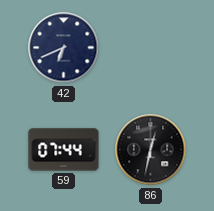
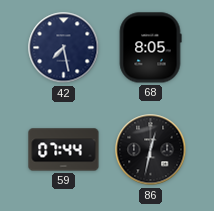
42: 6:41 -> 7:28
68: none -> 8:05
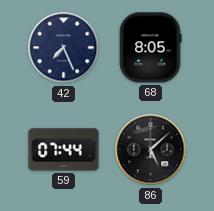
42: 7:28 -> 7:26
86: 12:32 -> 5:08
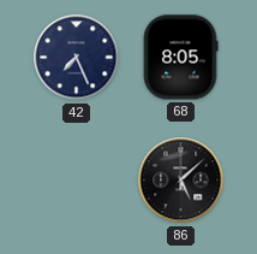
59: 07:44 -> none
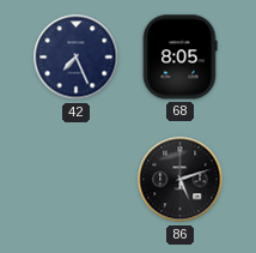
86: 5:08 -> 5:12
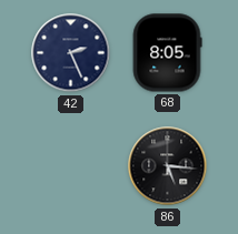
42: 7:26 -> 2:26
86: 5:12 -> 5:16
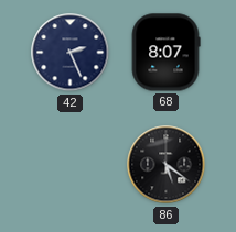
68: 8:05 -> 8:07
86: 5:16 -> 5:21
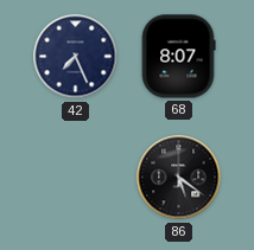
42: 2:26 -> 7:26
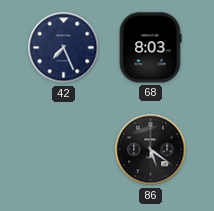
68: 8:07 -> 8:03
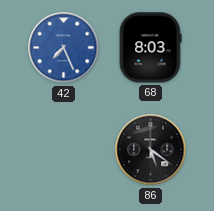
42 dial: navy -> blue
